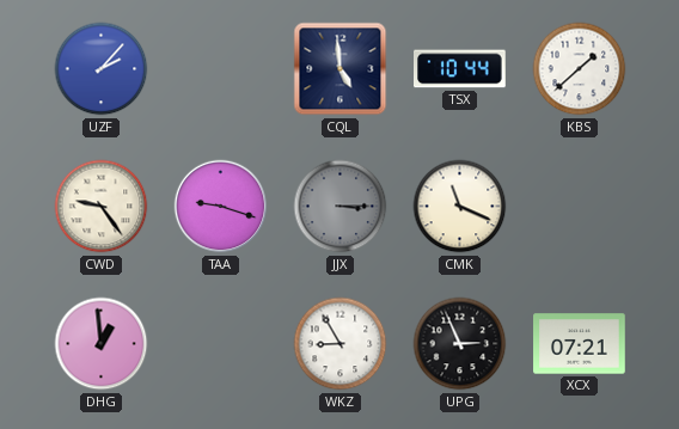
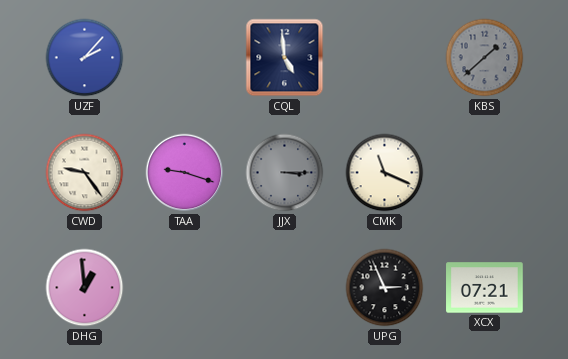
TSX: 10:44 -> none
KBS dial: white -> grey
WKZ: 8:55 -> none
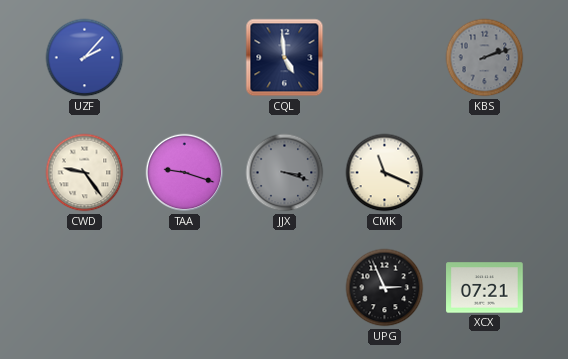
KBS: 1:38 -> 2:12
JJX: 3:15 -> 3:18
DHG: 12:59 -> none
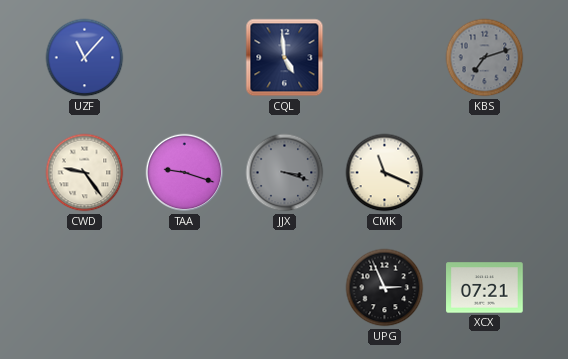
UZF: 2:07 -> 11:07
KBS: 2:12 -> 7:12
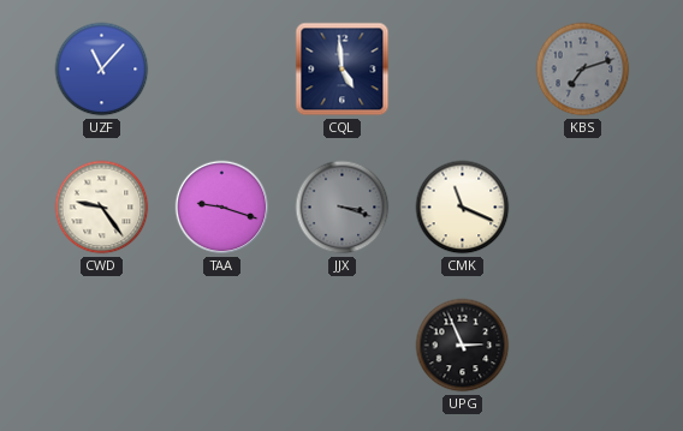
XCX: 07:21 -> none
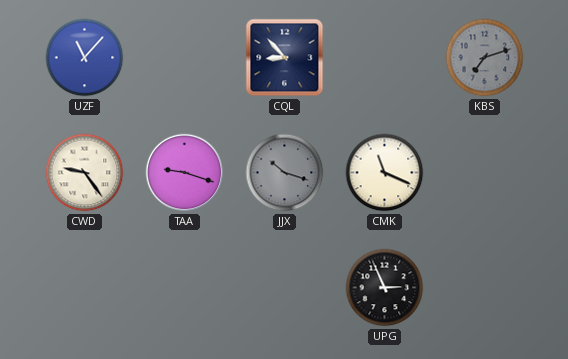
CQL: 4:59 -> 8:53
JJX: 3:18 -> 10:18
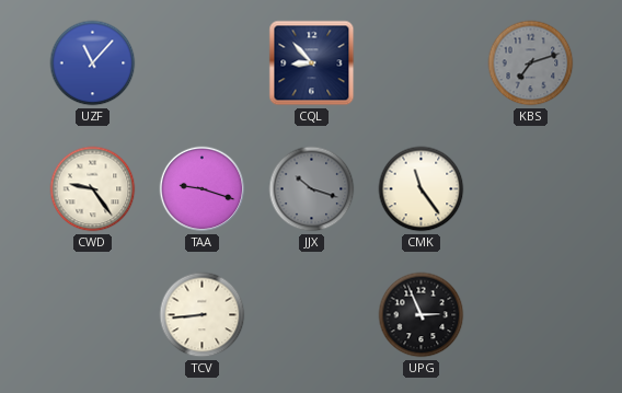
CMK: 11:19 -> 11:24
TCV: none -> 8:44
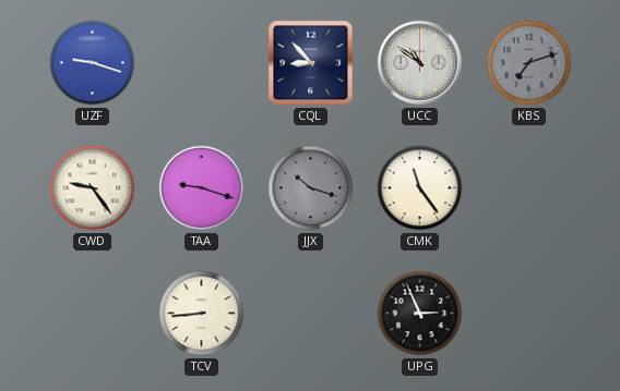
UZF: 11:07 -> 9:18
UCC: none -> 10:51
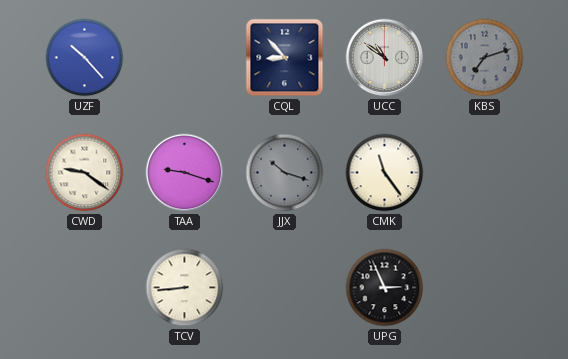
UZF: 9:18 -> 10:23
CWD: 9:24 -> 9:21
